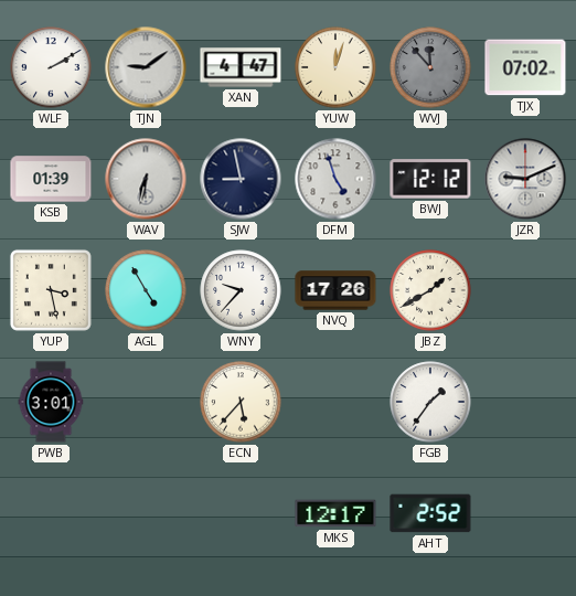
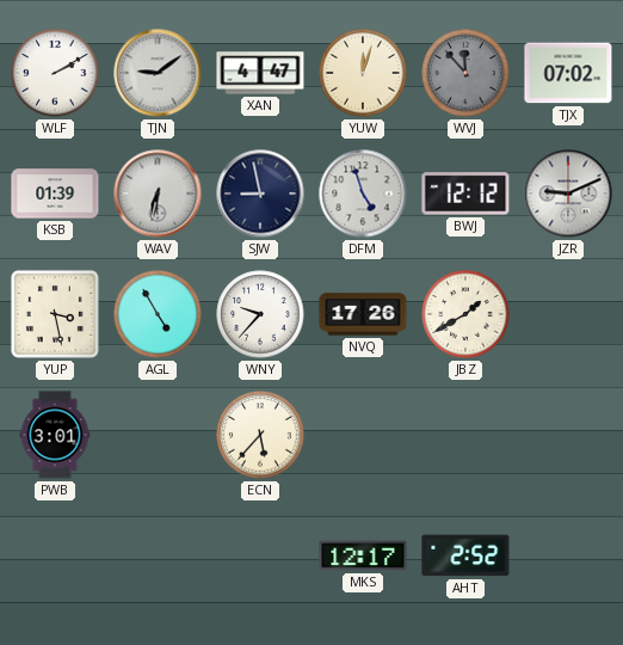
FGB: 1:36 -> none
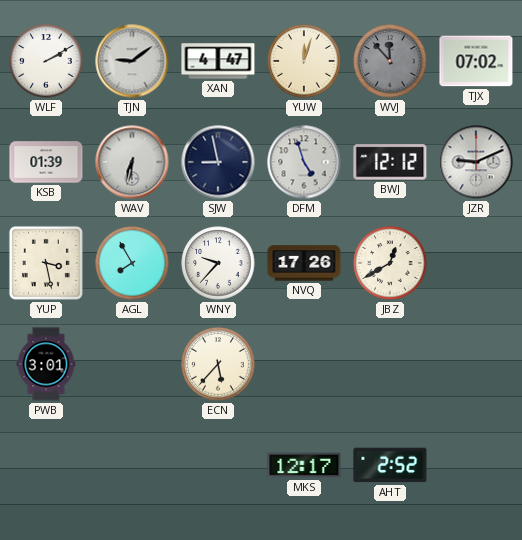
AGL: 4:55 -> 7:55
JBZ: 1:40 -> 12:40
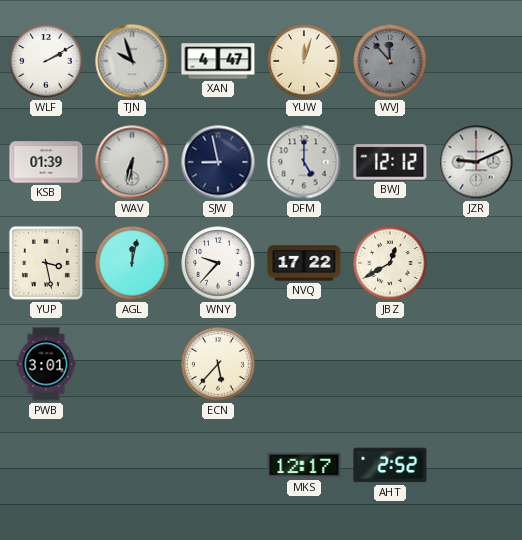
TJN: 9:09 -> 9:57
TJX: 07:02 -> none
DFM: 4:57 -> 5:00
AGL: 7:55 -> 12:02
NVQ: 17:26 -> 17:22
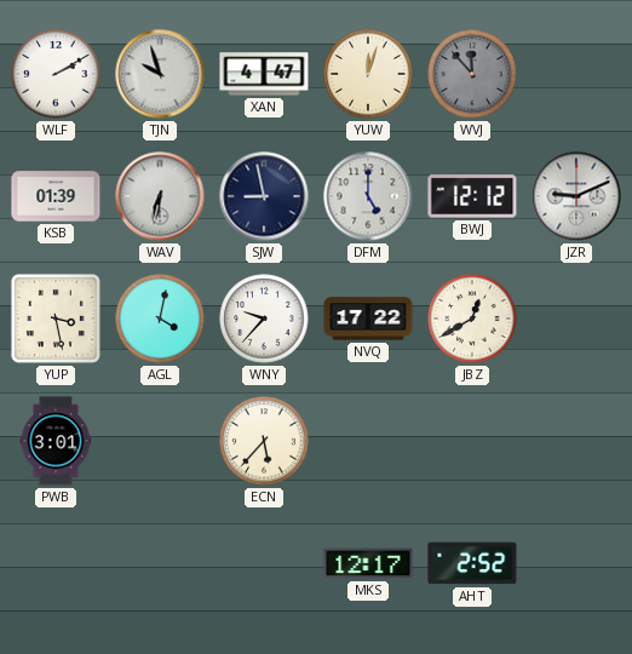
AGL: 12:02 -> 4:02
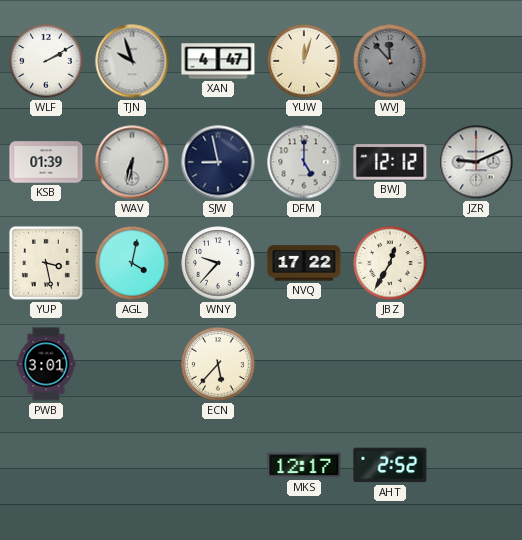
JBZ: 12:40 -> 12:35
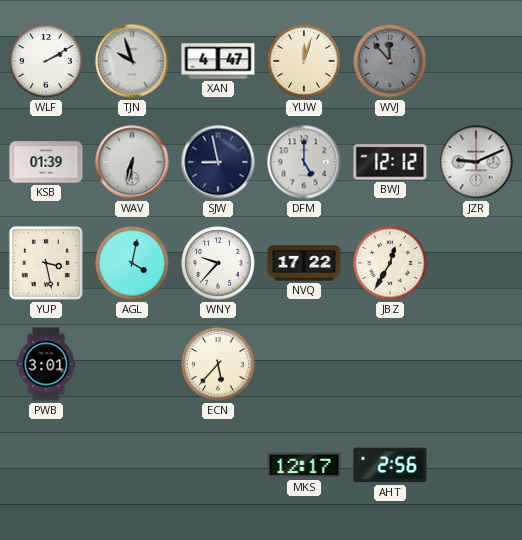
AHT: 2:52 -> 2:56
